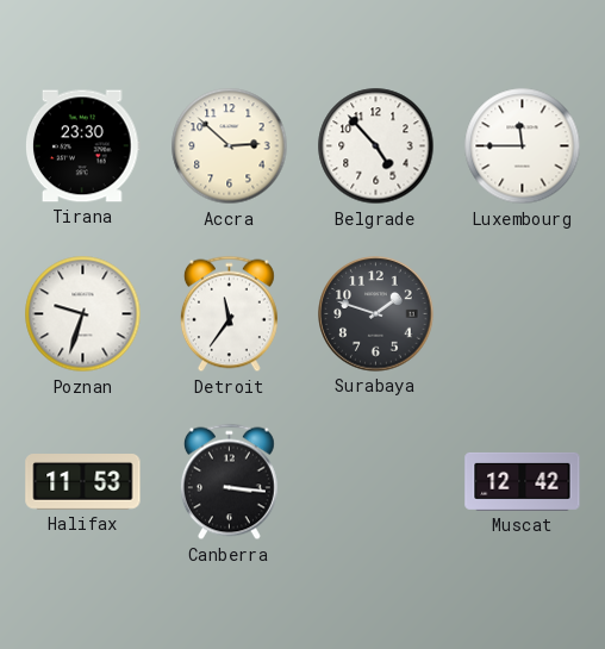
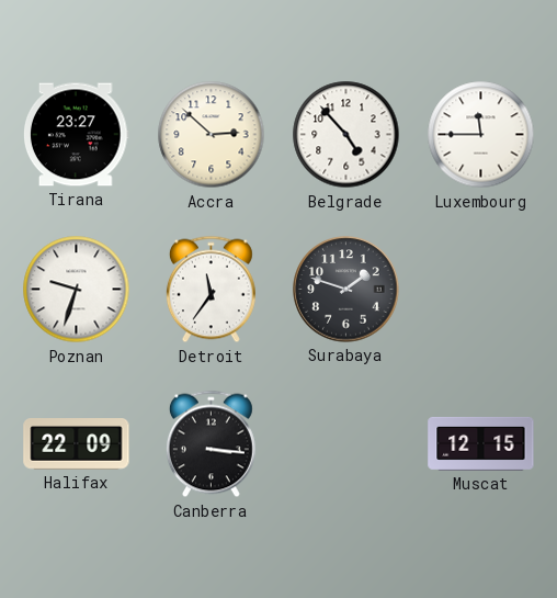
Tirana: 23:30 -> 23:27
Halifax: 11:53 -> 22:09
Muscat: 12:42 -> 12:15
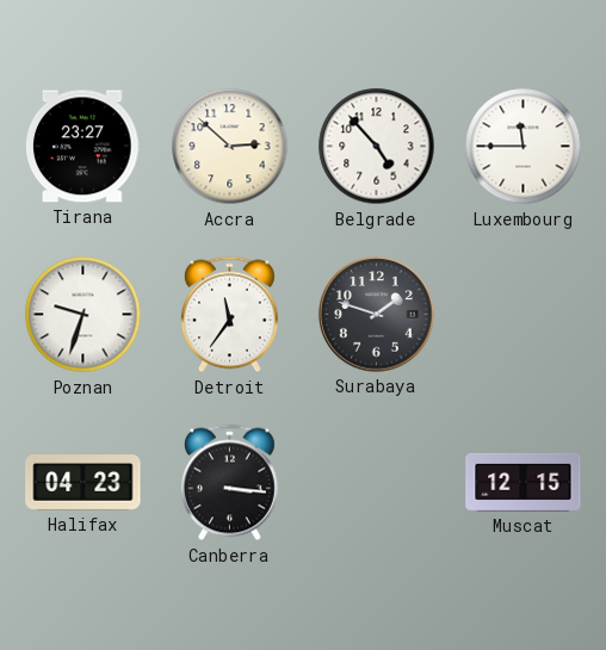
Halifax: 22:09 -> 04:23
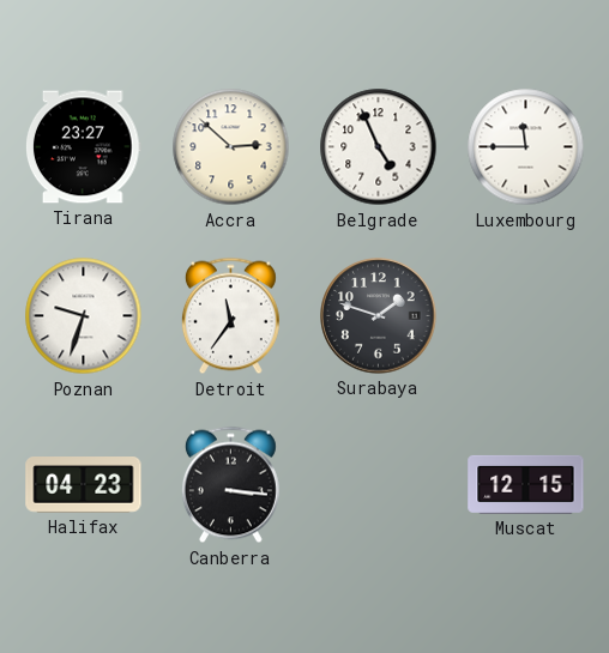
Belgrade: 4:53 -> 4:56
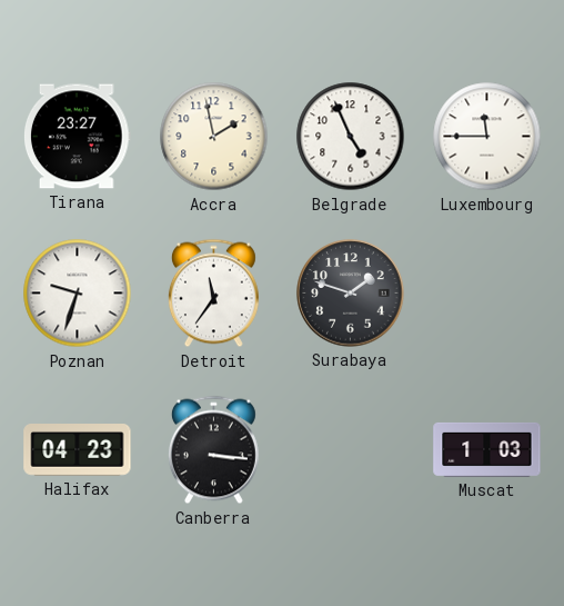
Accra: 2:52 -> 1:58
Muscat: 12:15 -> 1:03
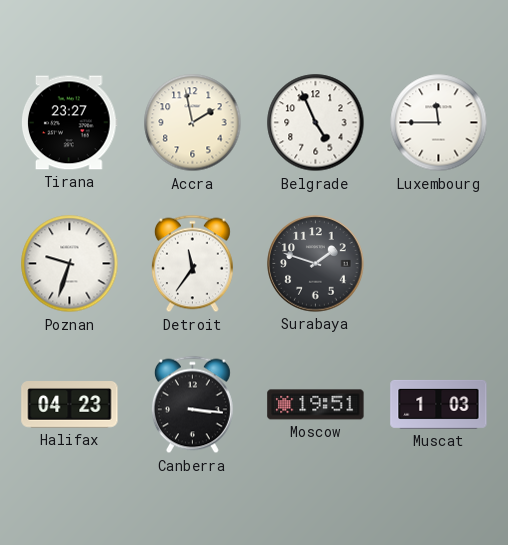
Moscow: none -> 19:51
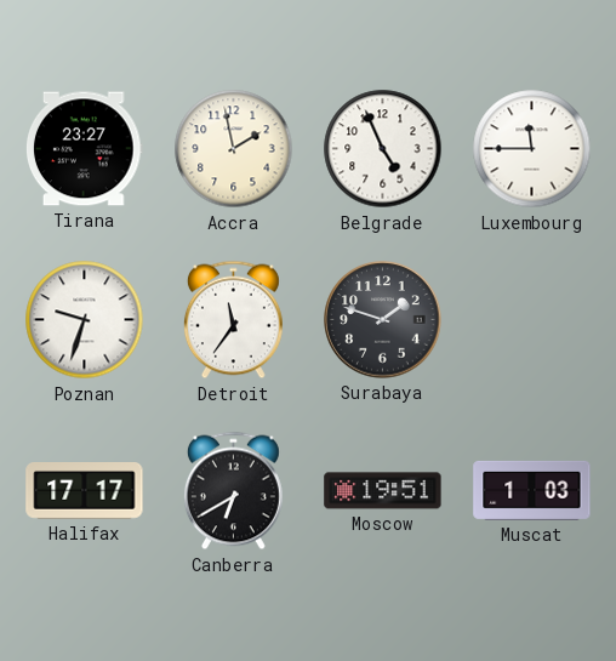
Halifax: 04:23 -> 17:17
Canberra: 3:16 -> 6:40
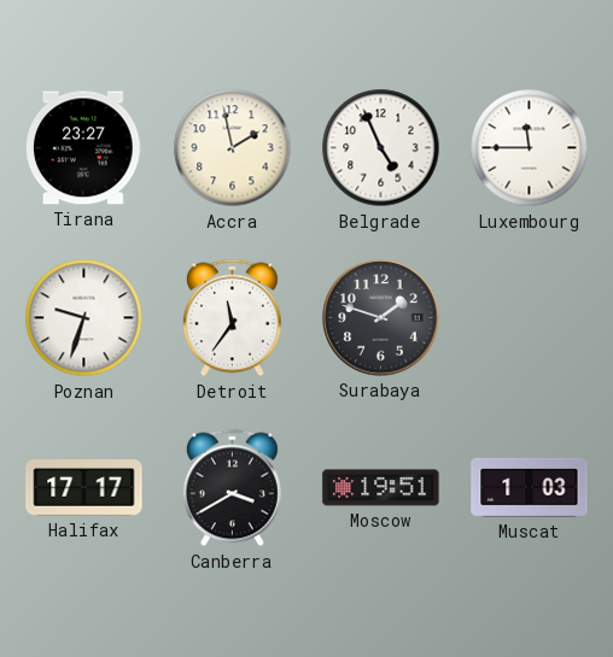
Canberra: 6:40 -> 3:40
